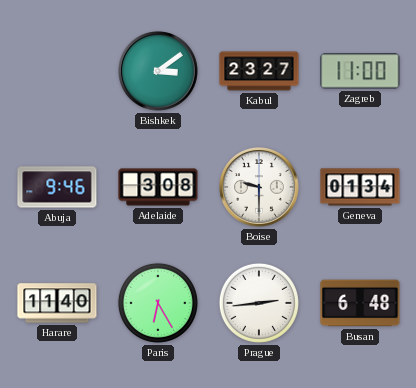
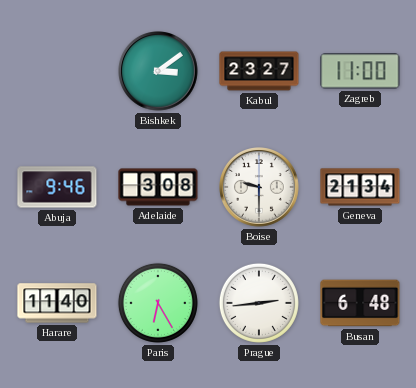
Geneva: 01:34 -> 21:34
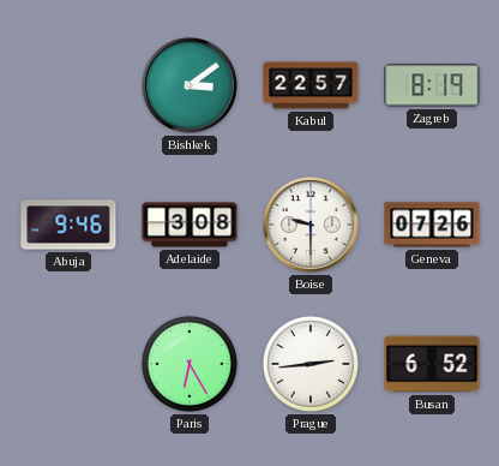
Kabul: 23:27 -> 22:57
Zagreb: 11:00 -> 8:19
Geneva: 21:34 -> 07:26
Harare: 11:40 -> none
Busan: 6:48 -> 6:52
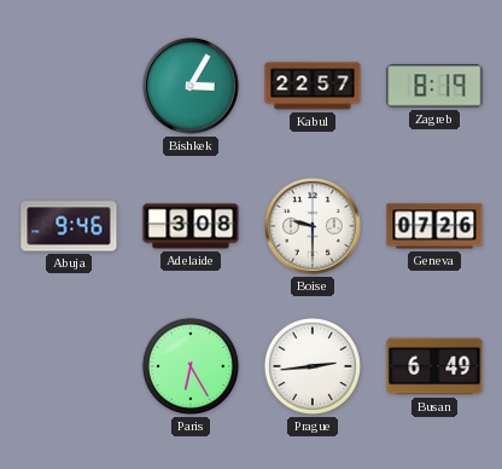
Bishkek: 3:09 -> 3:05
Busan: 6:52 -> 6:49
